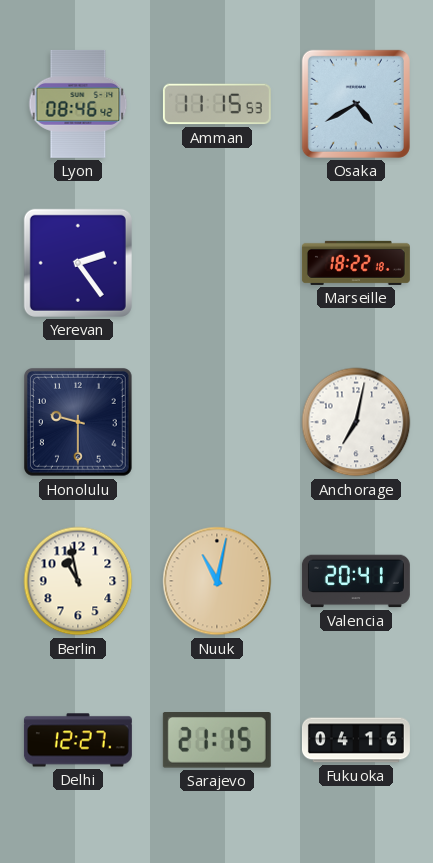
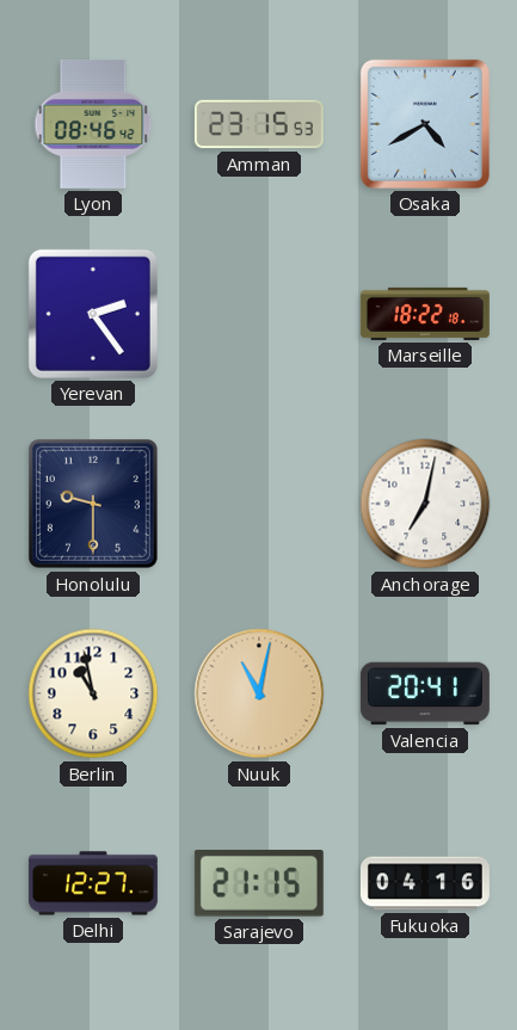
Amman: 11:15 -> 23:15
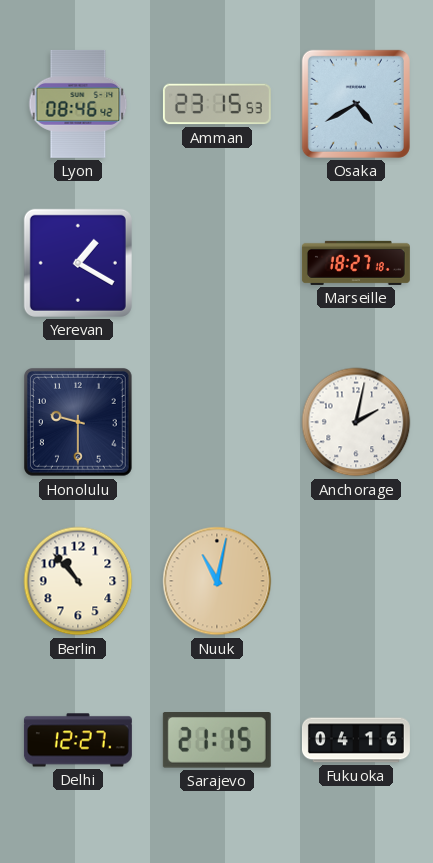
Yerevan: 2:24 -> 1:20
Marseille: 18:22 -> 18:27
Anchorage: 7:02 -> 2:02
Berlin: 10:58 -> 10:53
Valencia: 20:41 -> none
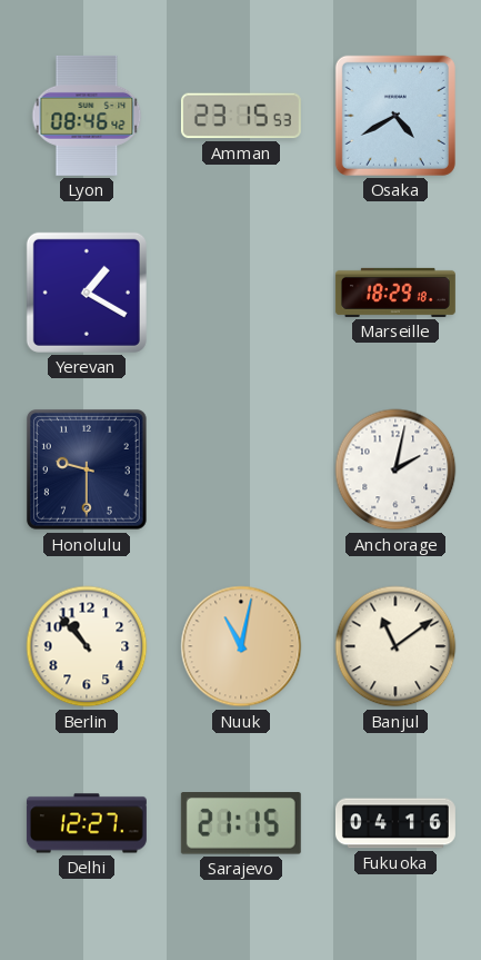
Marseille: 18:27 -> 18:29
Banjul: none -> 11:09
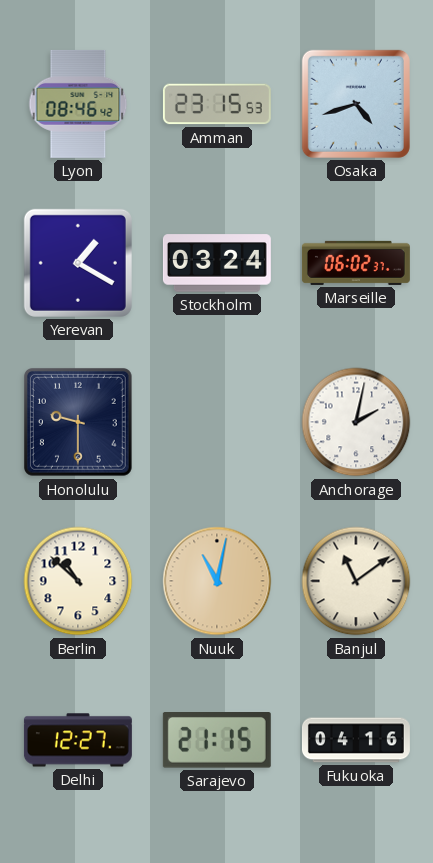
Osaka: 4:40 -> 4:42
Stockholm: none -> 03:24
Marseille: 18:29 -> 06:02
Berlin: 10:53 -> 10:52
